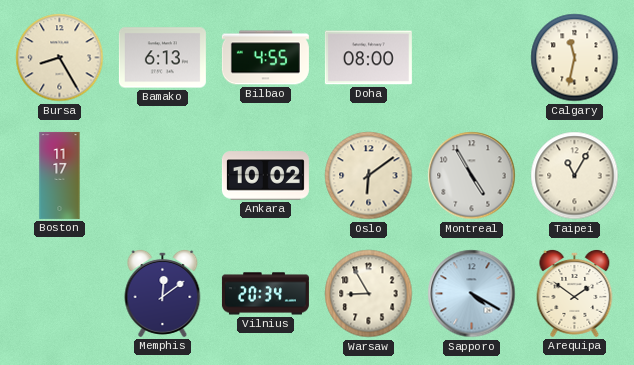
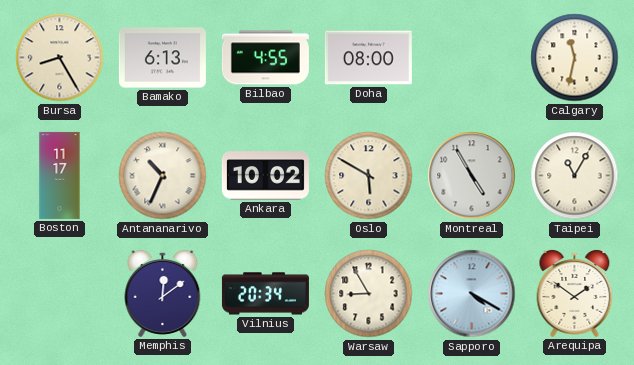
Antananarivo: none -> 10:34
Oslo: 6:09 -> 5:50
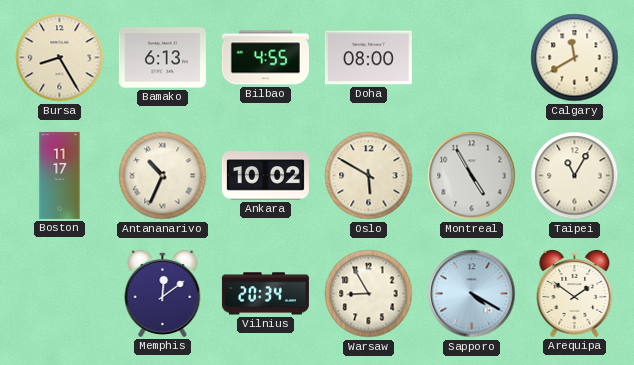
Calgary: 11:32 -> 11:40
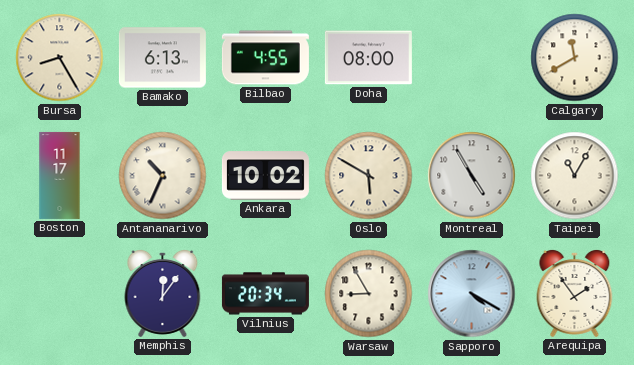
Memphis: 12:09 -> 12:06
Arequipa: 1:51 -> 1:54
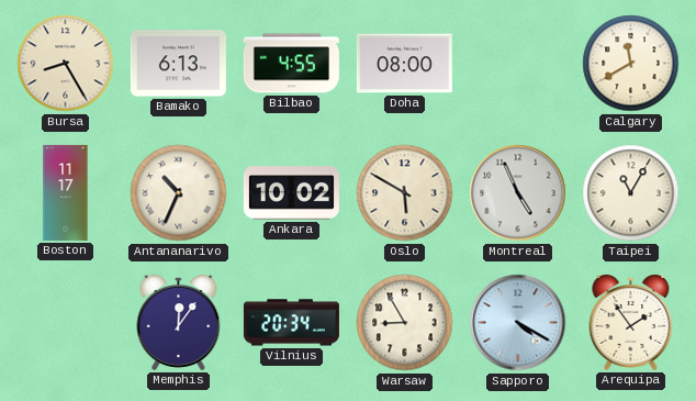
Montreal: 4:55 -> 4:56
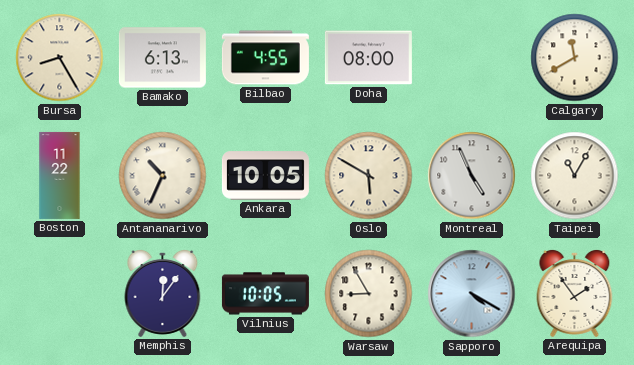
Boston: 11:17 -> 11:22
Ankara: 10:02 -> 10:05
Vilnius: 20:34 -> 10:05
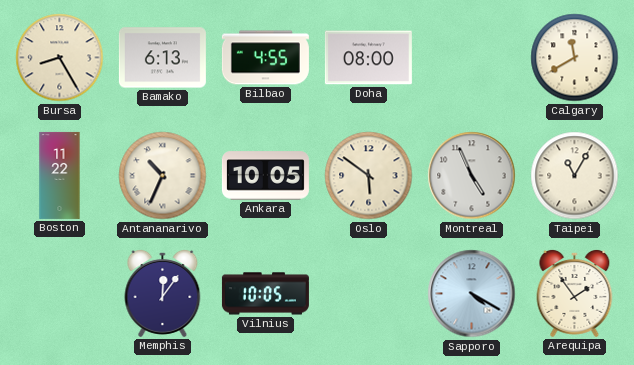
Oslo: 5:50 -> 5:51
Warsaw: 8:55 -> none
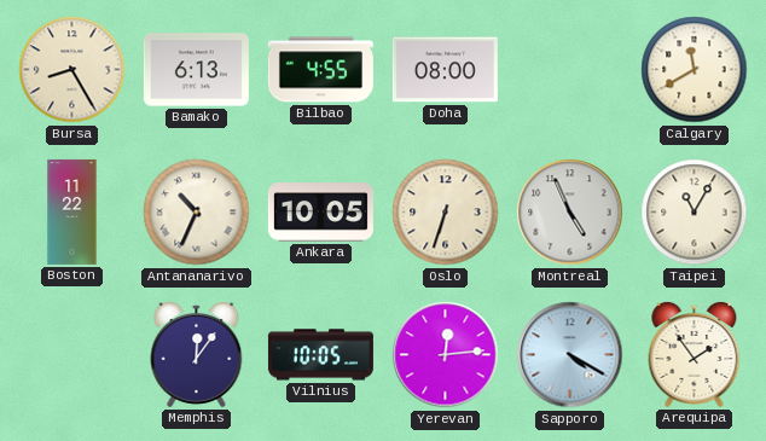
Oslo: 5:51 -> 6:33
Yerevan: none -> 12:14
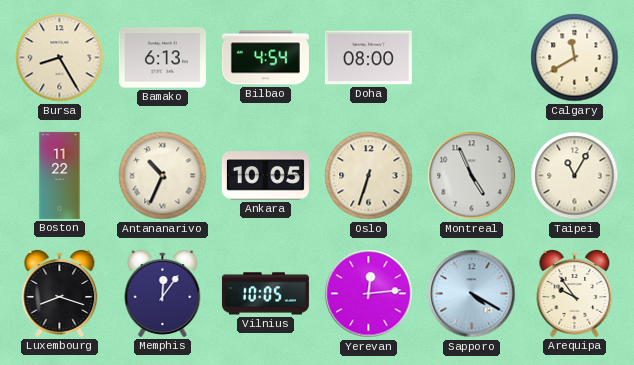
Bilbao: 4:55 -> 4:54
Luxembourg: none -> 8:18
Arequipa: 1:54 -> 9:54
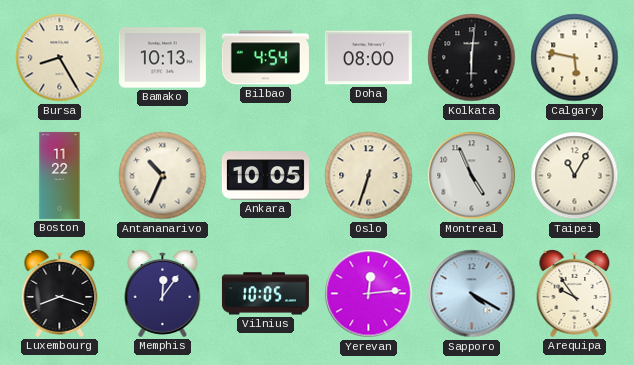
Bamako: 6:13 -> 10:13
Kolkata: none -> 6:01
Calgary: 11:40 -> 5:47
